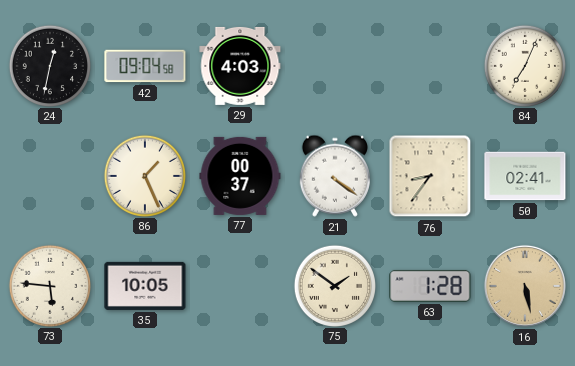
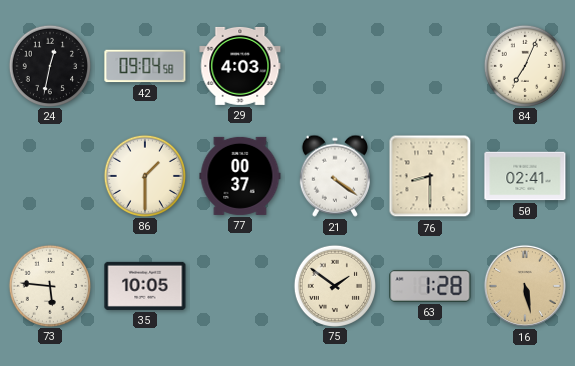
86: 1:26 -> 1:30
76: 8:36 -> 8:30
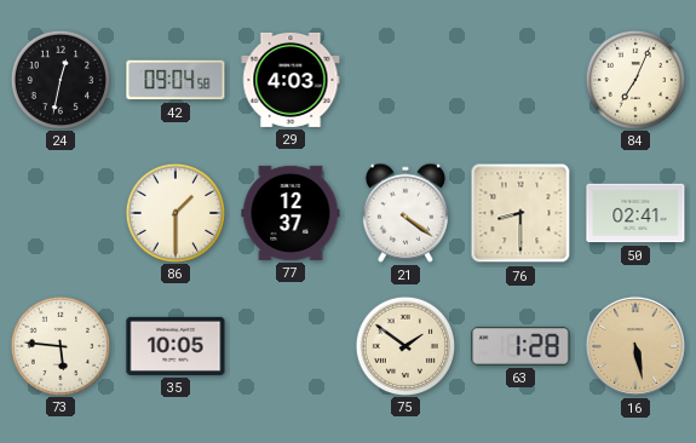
77: 00:37 -> 12:37
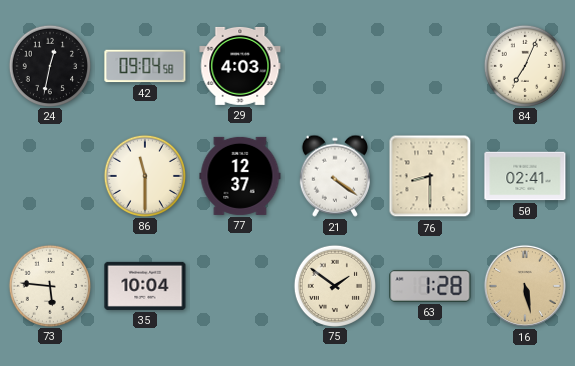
86: 1:30 -> 11:30
35: 10:05 -> 10:04
